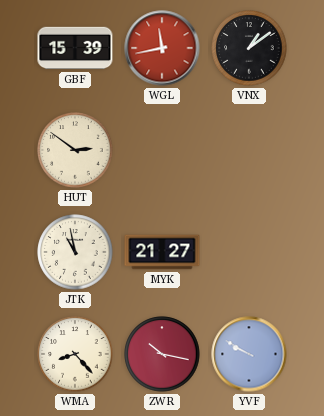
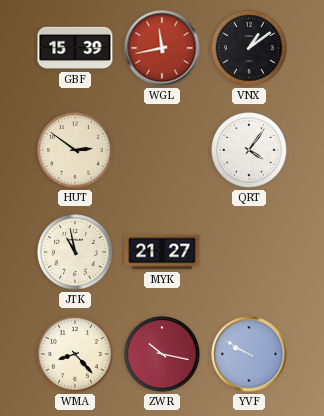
QRT: none -> 4:06
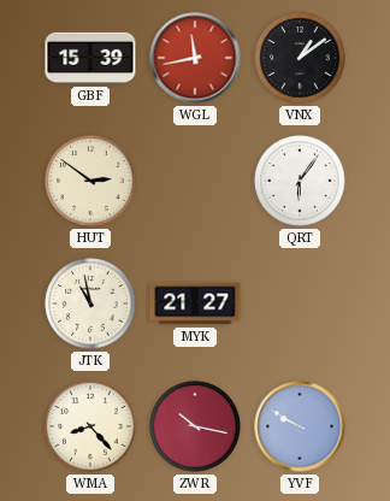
QRT: 4:06 -> 6:06
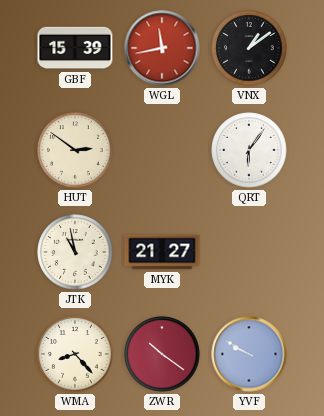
ZWR: 10:17 -> 10:21
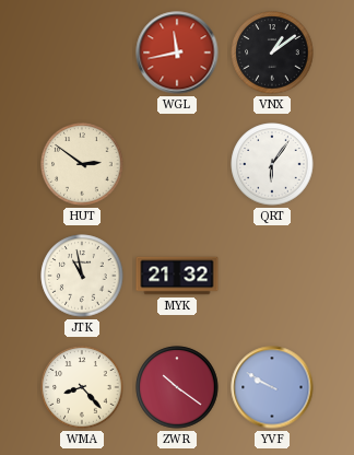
GBF: 15:39 -> none
MYK: 21:27 -> 21:32
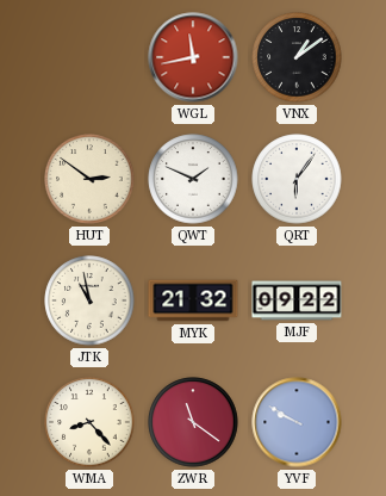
QWT: none -> 1:49
MJF: none -> 09:22
ZWR: 10:21 -> 11:21
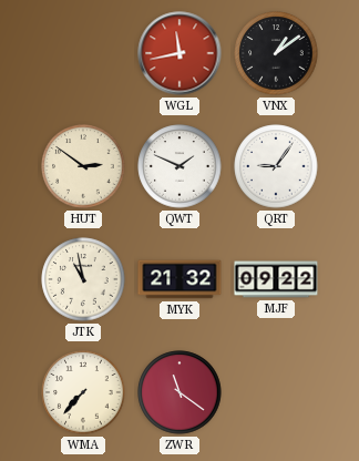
QRT: 6:06 -> 9:06
WMA: 8:23 -> 7:37
YVF: 9:50 -> none
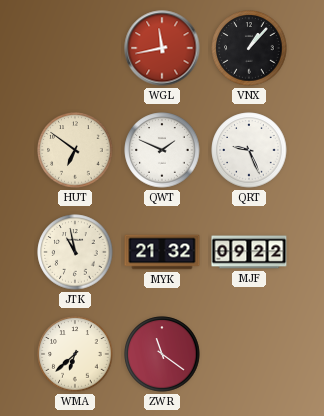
VNX: 1:09 -> 1:07
HUT: 2:51 -> 6:51
QRT: 9:06 -> 9:26
WMA: 7:37 -> 6:38
